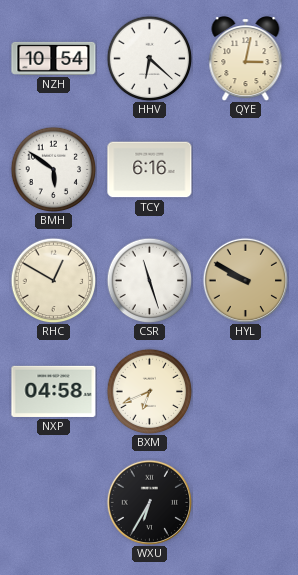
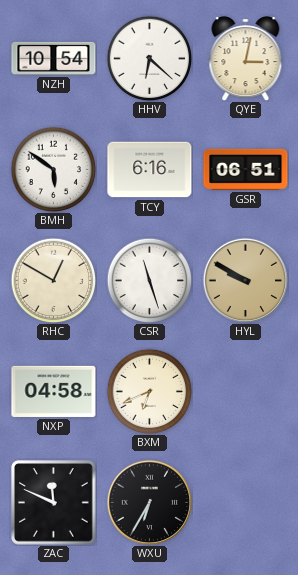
GSR: none -> 06:51
ZAC: none -> 11:49
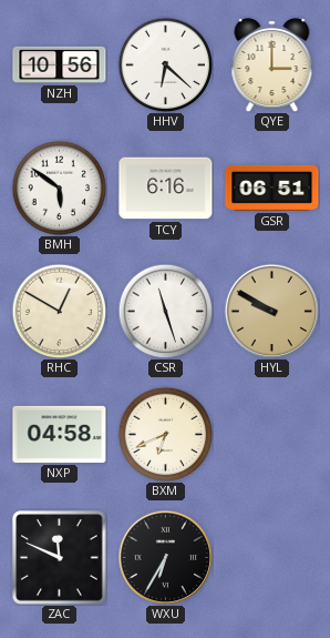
NZH: 10:54 -> 10:56
QYE: 3:02 -> 3:00
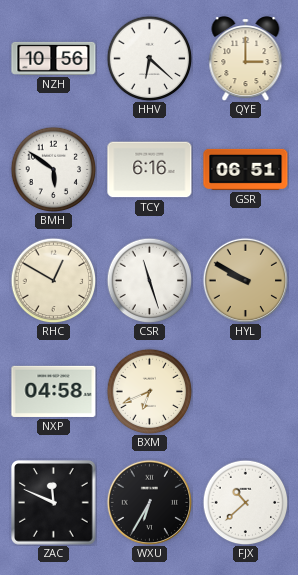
FJX: none -> 10:38
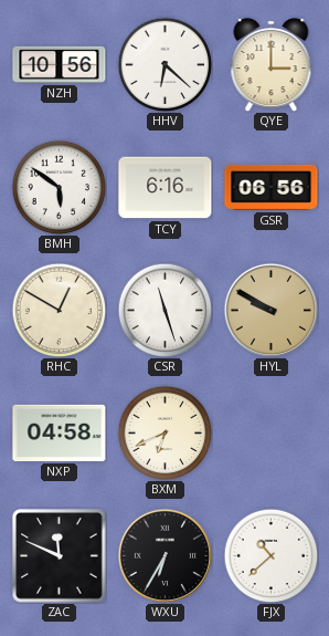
GSR: 06:51 -> 06:56
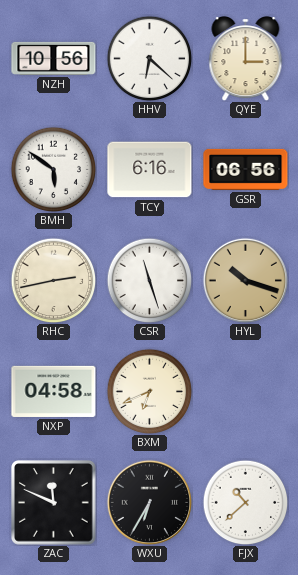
RHC: 12:50 -> 2:43
HYL: 9:50 -> 10:18
